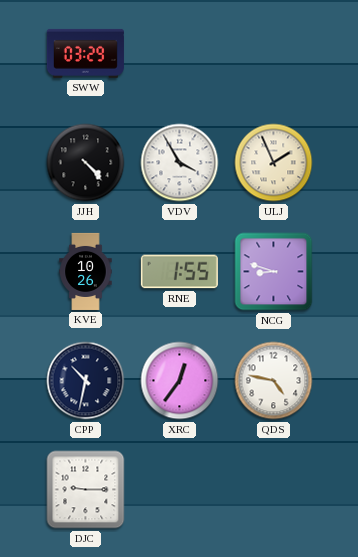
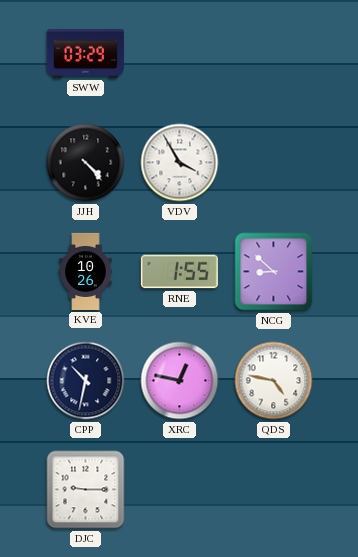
ULJ: 1:56 -> none
NCG: 8:48 -> 8:52
XRC: 12:36 -> 12:47
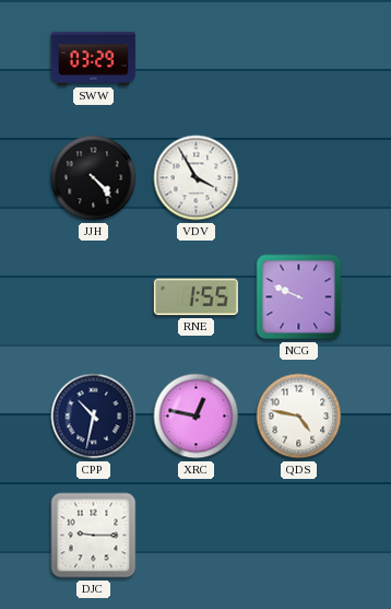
KVE: 10:26 -> none
NCG: 8:52 -> 9:49
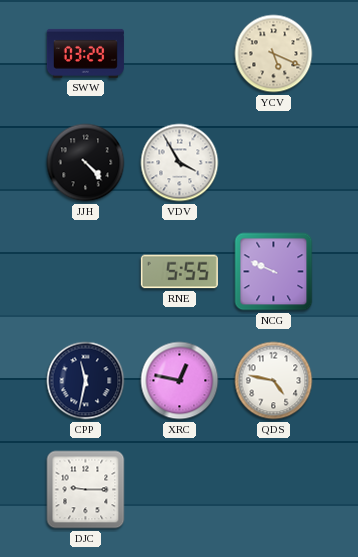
YCV: none -> 5:19
RNE: 1:55 -> 5:55
CPP: 10:32 -> 11:32
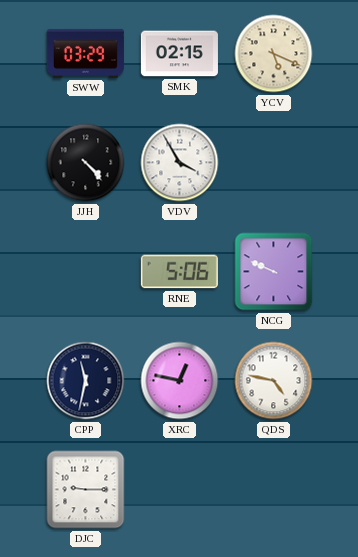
SMK: none -> 02:15
RNE: 5:55 -> 5:06
